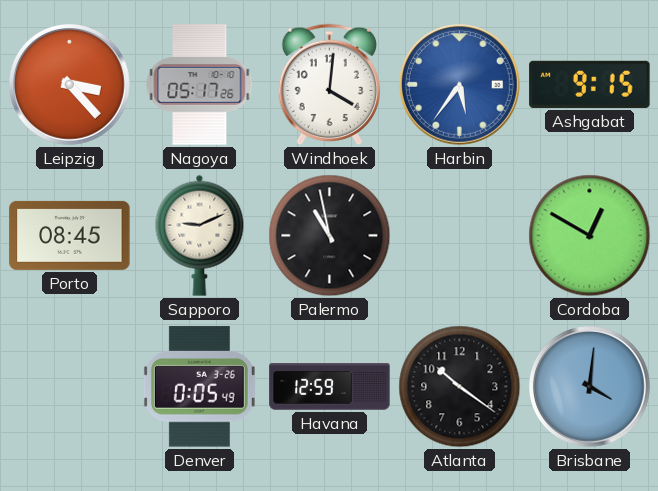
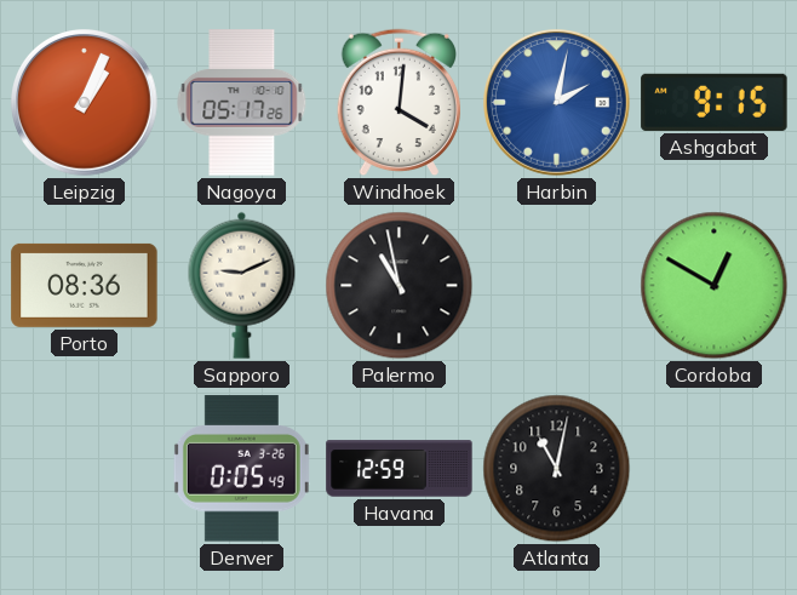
Leipzig: 3:23 -> 1:04
Harbin: 5:36 -> 2:02
Porto: 08:45 -> 08:36
Atlanta: 10:21 -> 11:02
Brisbane: 4:01 -> none
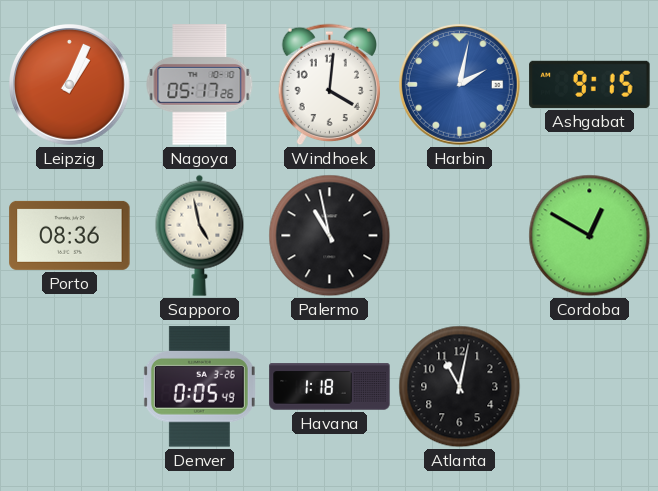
Sapporo: 9:11 -> 4:58
Havana: 12:59 -> 1:18
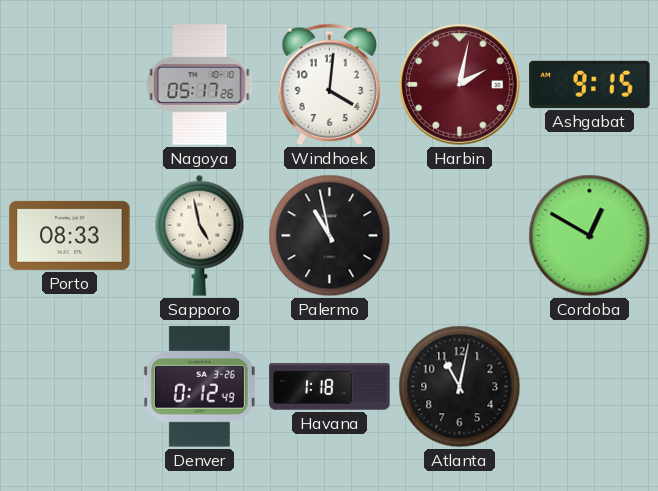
Leipzig: 1:04 -> none
Harbin dial: blue -> burgundy
Porto: 08:36 -> 08:33
Denver: 0:05 -> 0:12
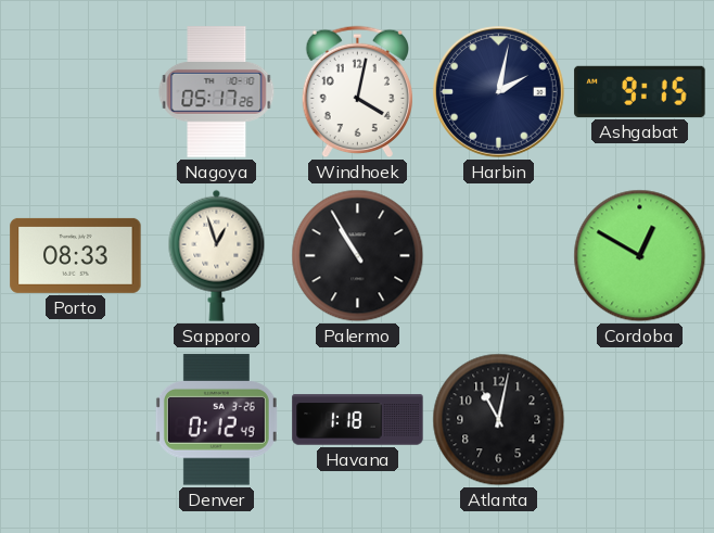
Windhoek: 4:01 -> 4:02
Harbin dial: burgundy -> navy
Sapporo: 4:58 -> 12:57
Palermo: 10:58 -> 10:55
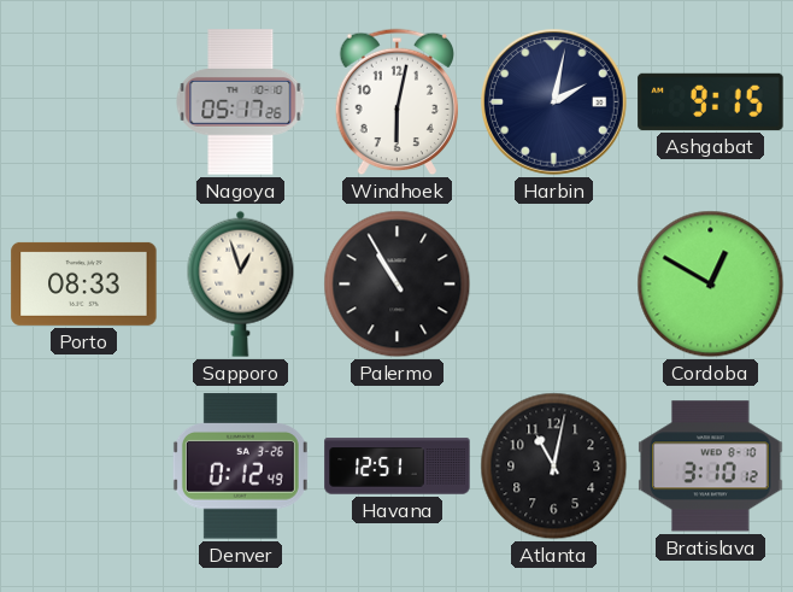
Windhoek: 4:02 -> 6:02
Havana: 1:18 -> 12:51
Bratislava: none -> 3:10
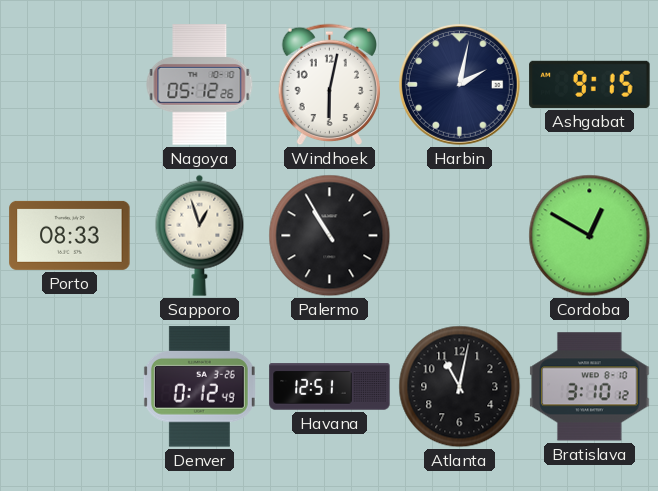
Nagoya: 05:17 -> 05:12
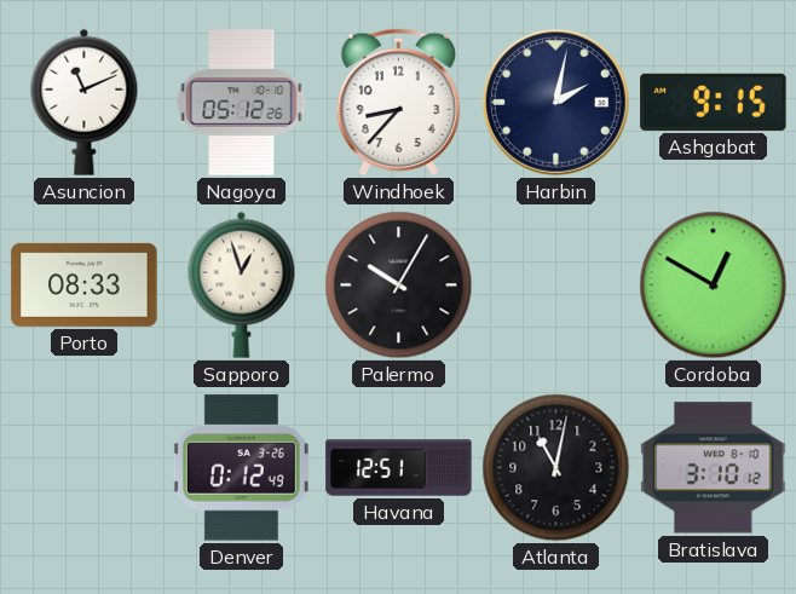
Asuncion: none -> 11:11
Windhoek: 6:02 -> 8:37
Palermo: 10:55 -> 10:05
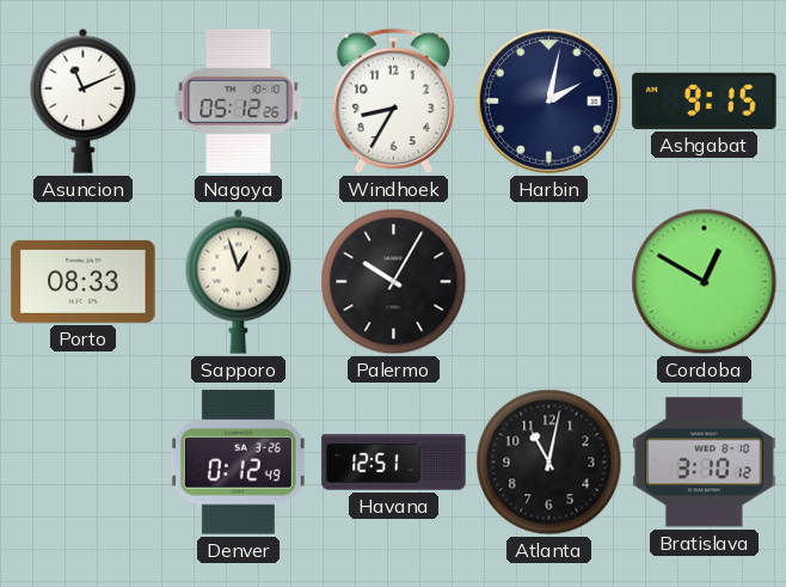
Windhoek: 8:37 -> 8:35
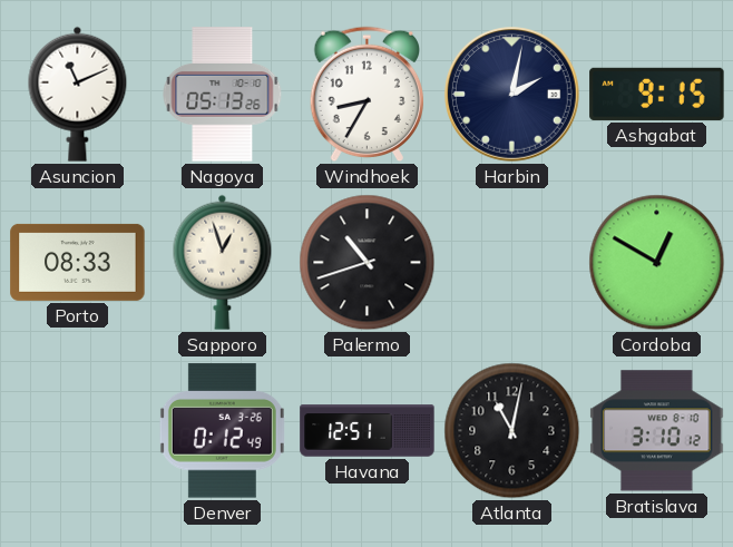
Nagoya: 05:12 -> 05:13
Palermo: 10:05 -> 10:42
